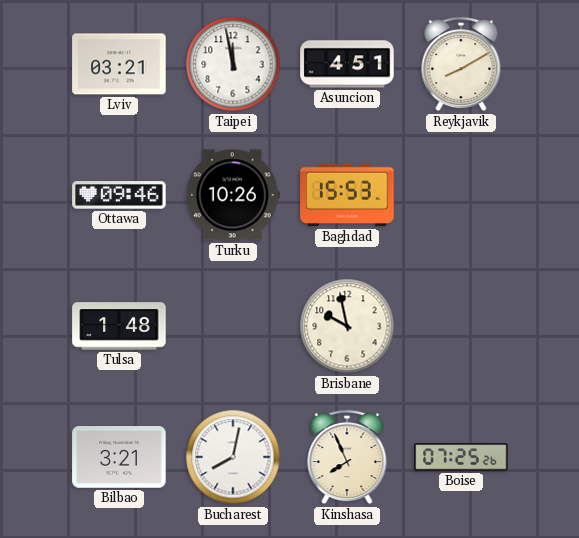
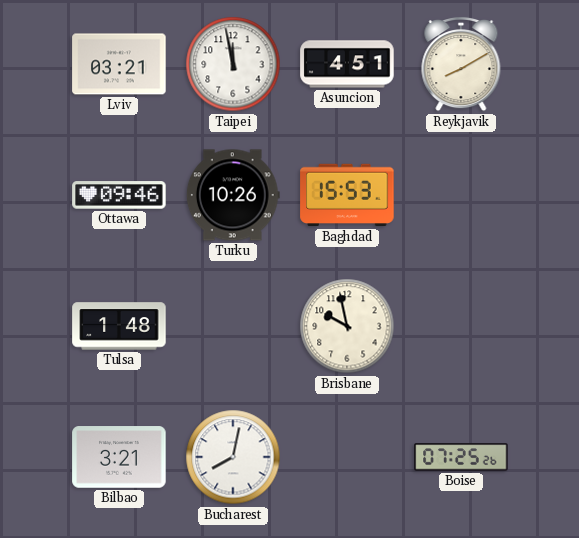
Kinshasa: 7:56 -> none
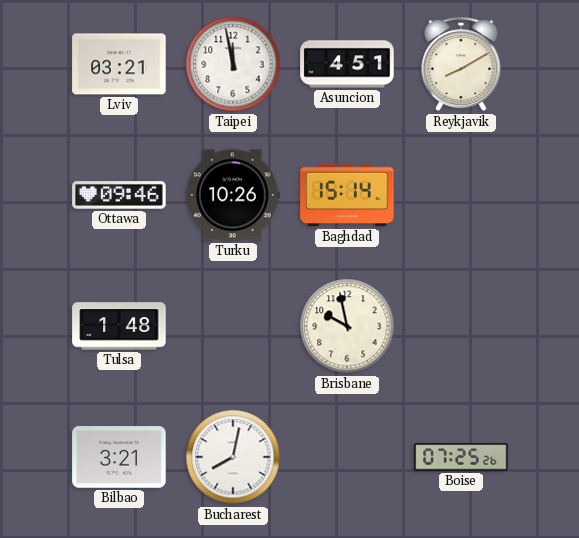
Baghdad: 15:53 -> 15:14
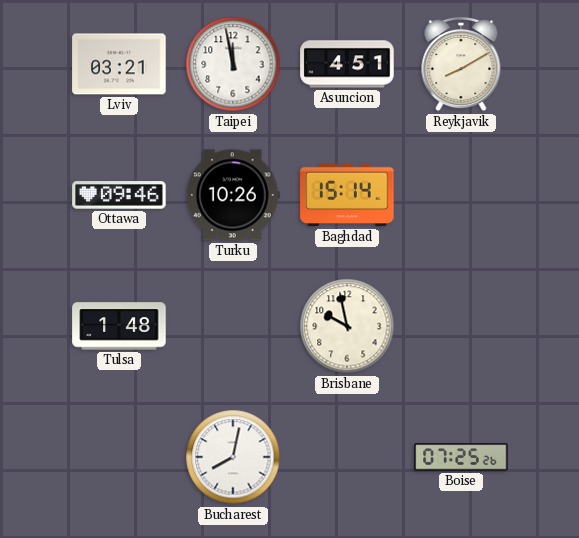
Bilbao: 3:21 -> none
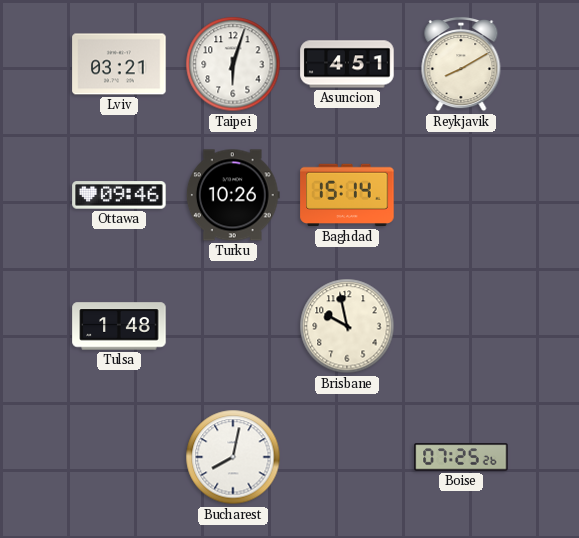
Taipei: 11:58 -> 6:03
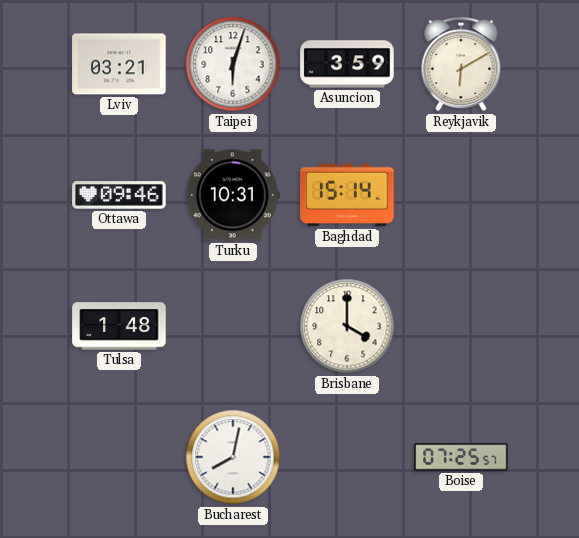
Asuncion: 4:51 -> 3:59
Reykjavik: 8:10 -> 6:10
Turku: 10:26 -> 10:31
Brisbane: 9:58 -> 4:00
Boise: 07:25:26 -> 07:25:57
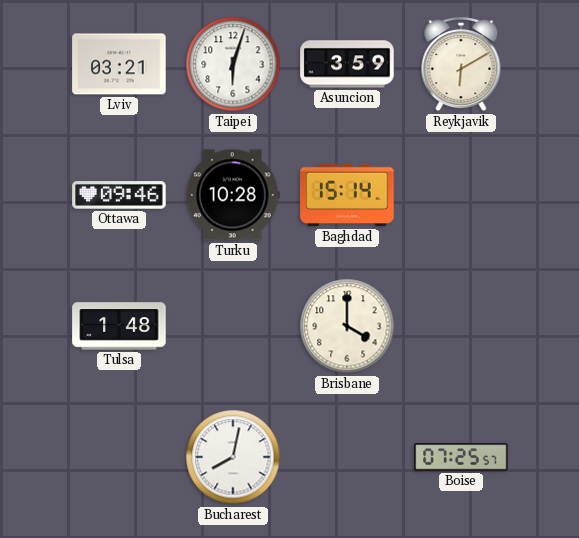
Turku: 10:31 -> 10:28
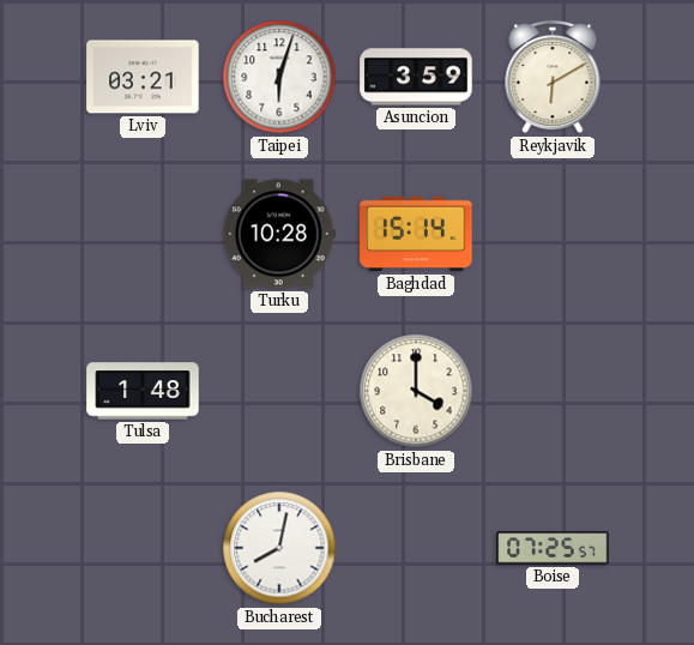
Ottawa: 09:46 -> none
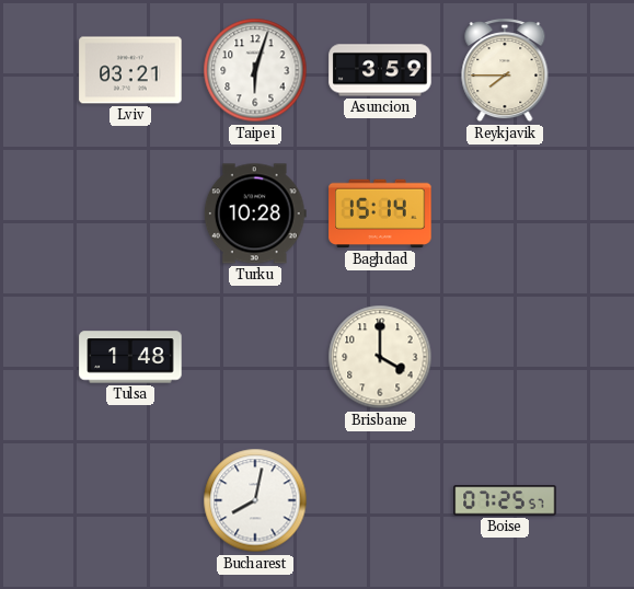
Reykjavik: 6:10 -> 7:45
